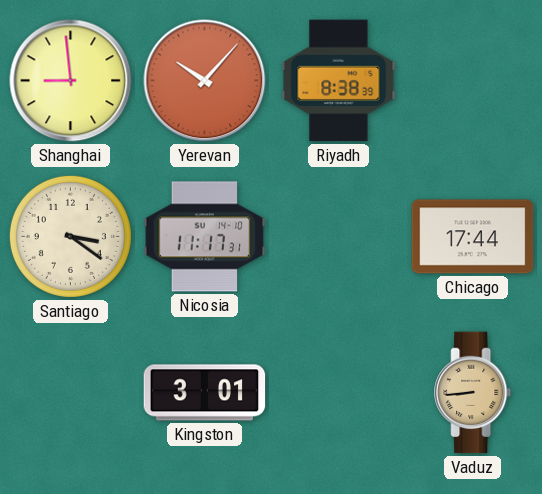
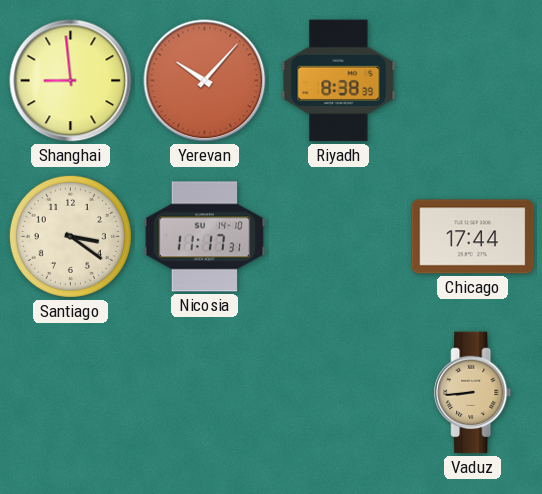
Kingston: 3:01 -> none
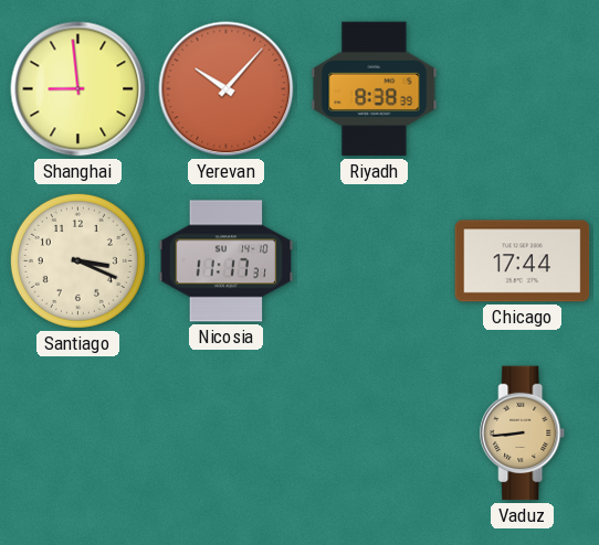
Santiago: 3:21 -> 3:19
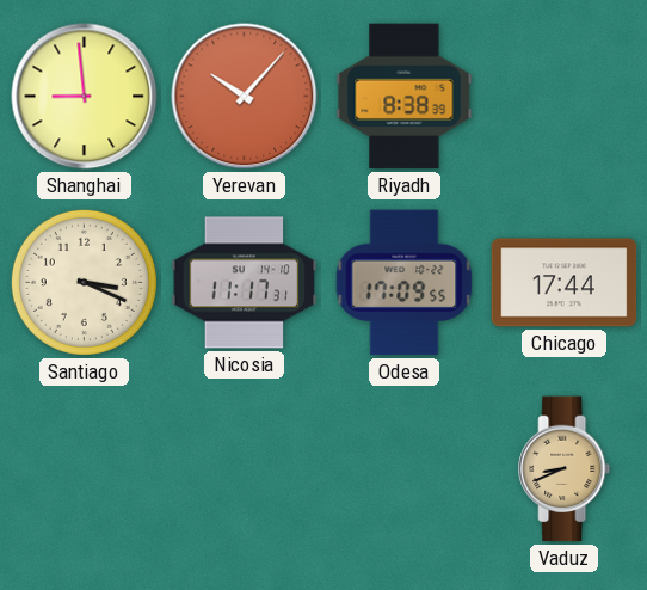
Odesa: none -> 17:09
Vaduz: 8:44 -> 8:41
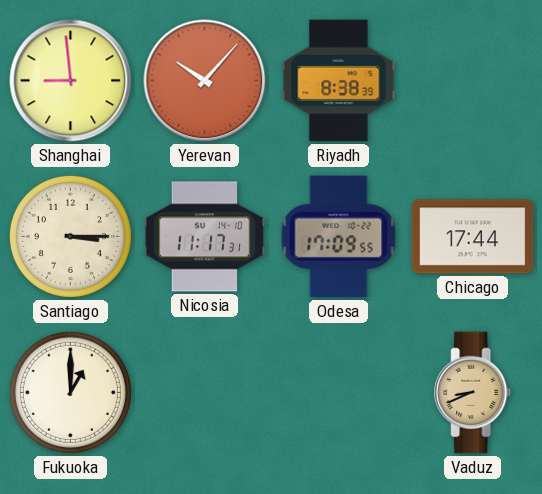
Santiago: 3:19 -> 3:15
Fukuoka: none -> 1:00
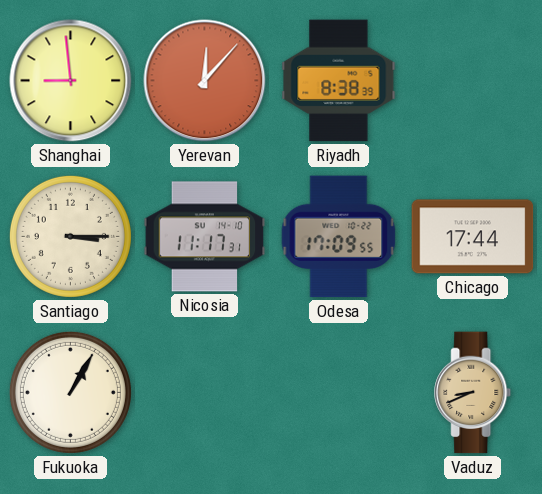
Yerevan: 10:07 -> 12:07
Fukuoka: 1:00 -> 1:05
